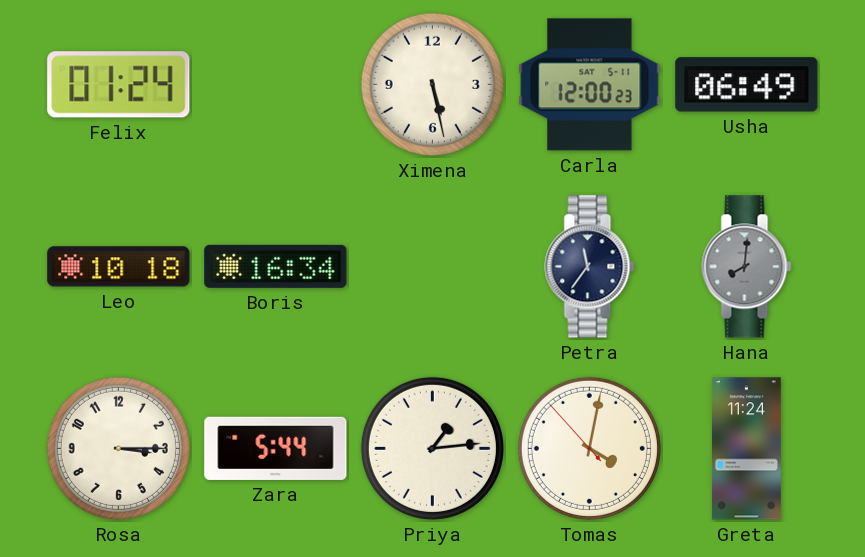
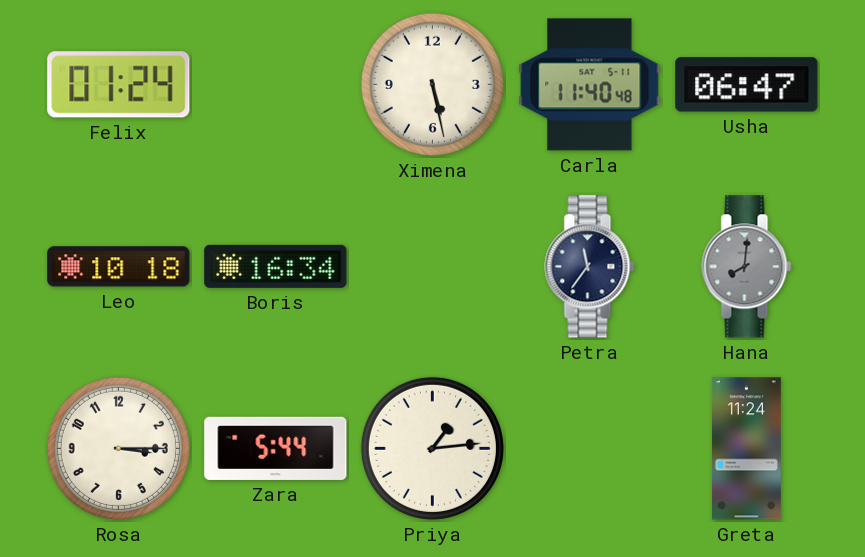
Carla: 12:00 -> 11:40
Usha: 06:49 -> 06:47
Tomas: 4:01 -> none
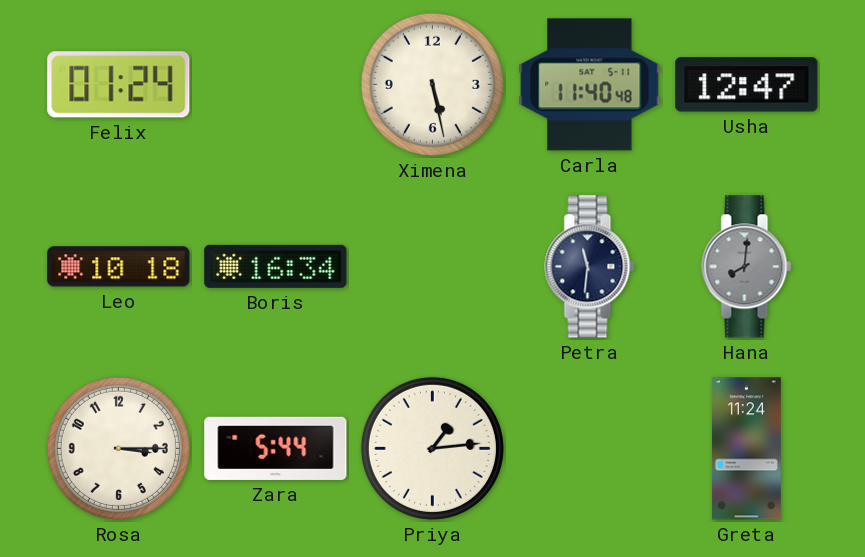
Usha: 06:47 -> 12:47
Petra: 11:36 -> 11:31
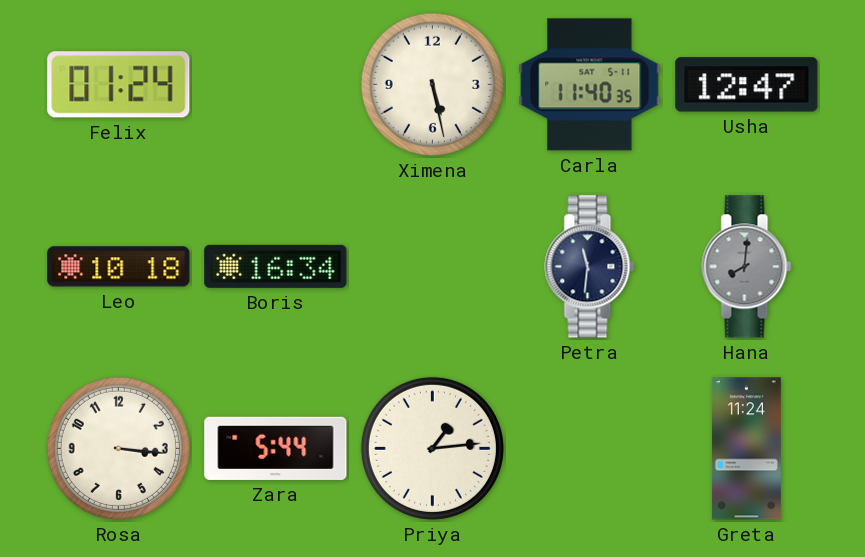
Carla: 11:40:48 -> 11:40:35
Rosa: 3:15 -> 3:16
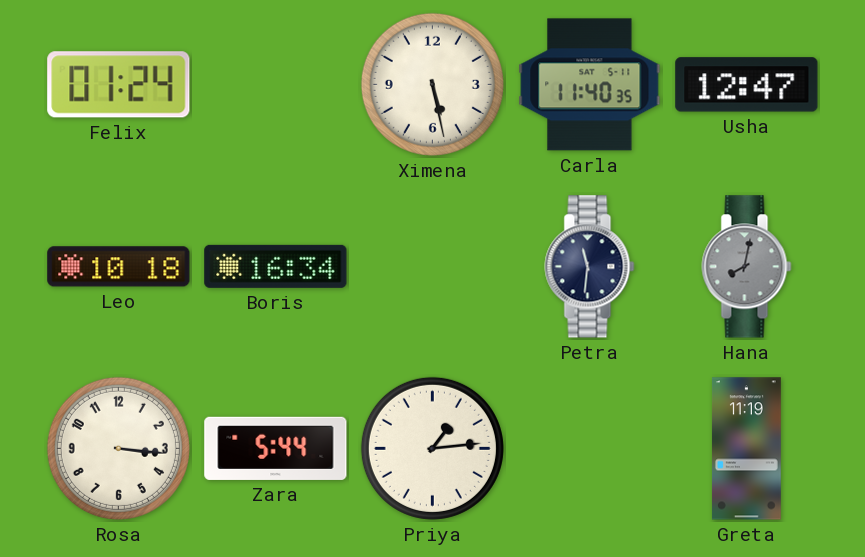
Hana: 8:01 -> 8:02
Greta: 11:24 -> 11:19
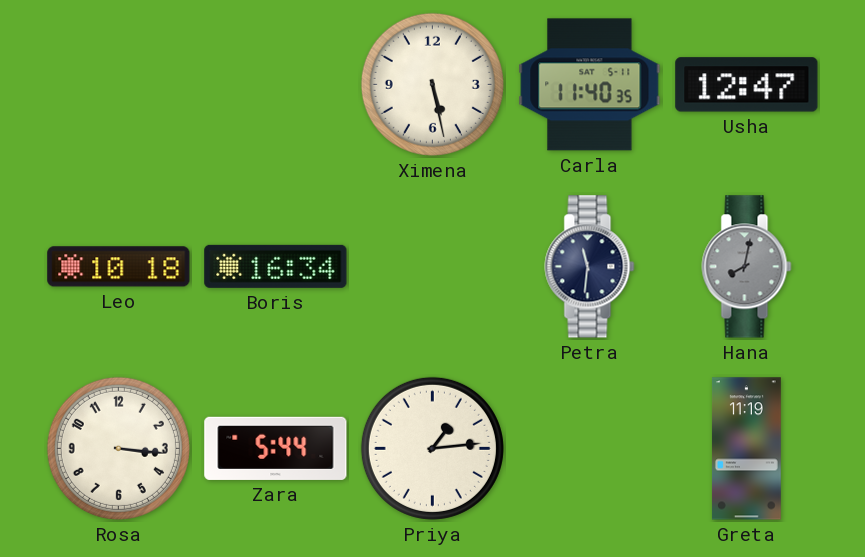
Felix: 01:24 -> none
